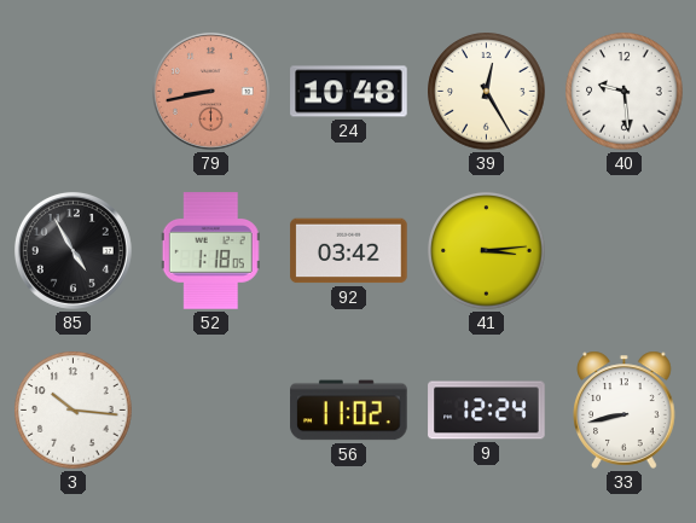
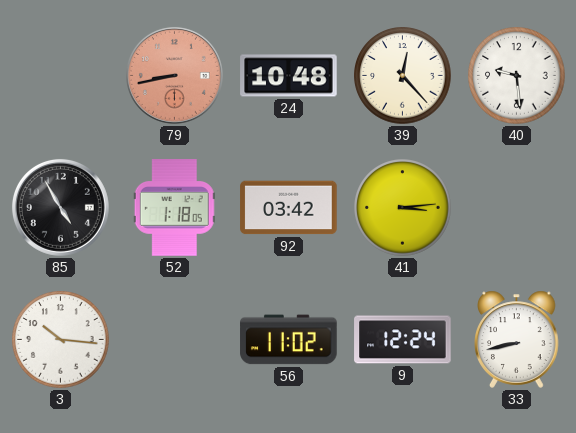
39: 12:25 -> 12:23
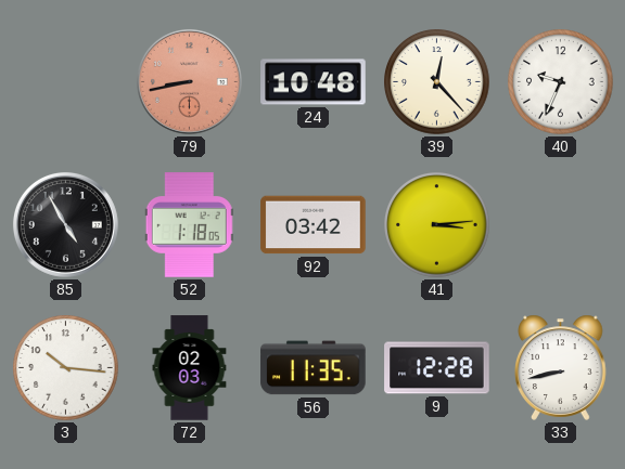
40: 9:29 -> 9:34
72: none -> 02:03
56: 11:02 -> 11:35
9: 12:24 -> 12:28
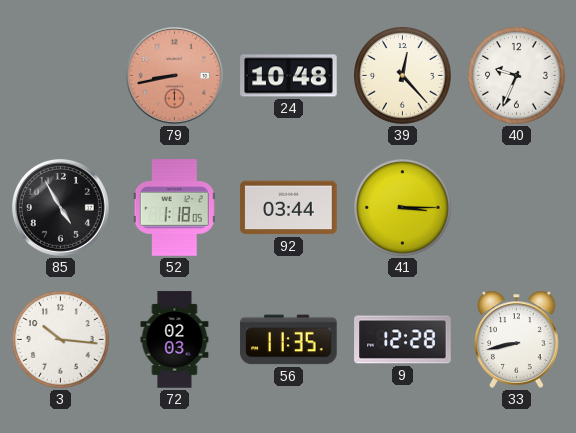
92: 03:42 -> 03:44
41: 3:14 -> 3:15
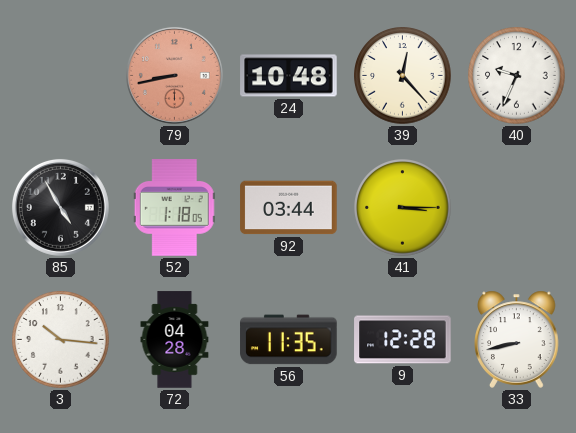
72: 02:03 -> 04:28
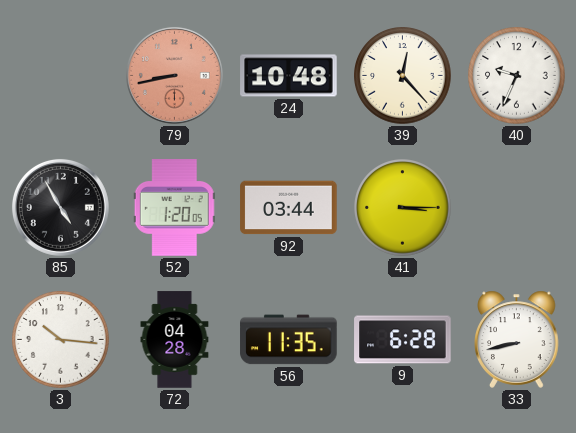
52: 1:18 -> 1:20
9: 12:28 -> 6:28
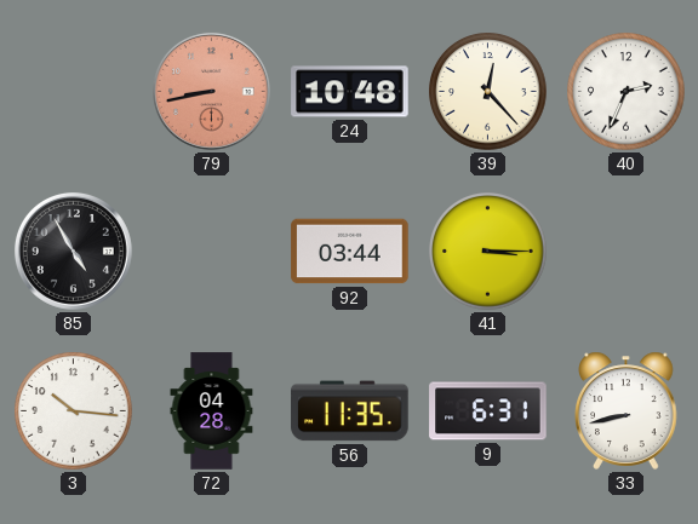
40: 9:34 -> 2:34
52: 1:20 -> none
9: 6:28 -> 6:31
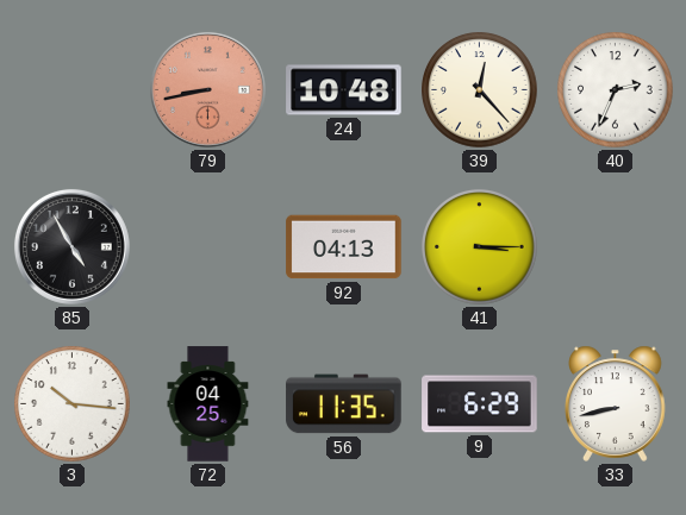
92: 03:44 -> 04:13
72: 04:28 -> 04:25
9: 6:31 -> 6:29
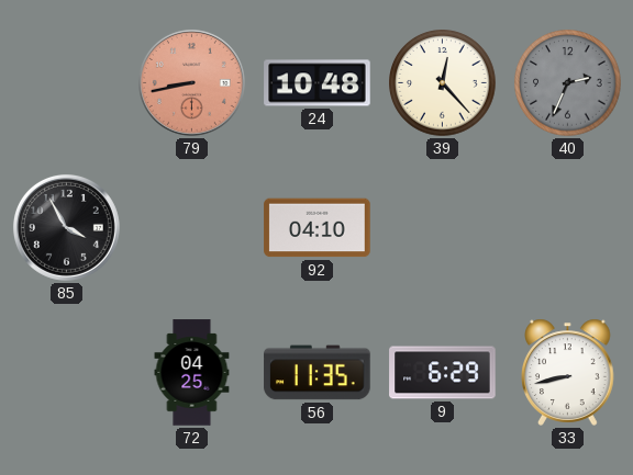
40 dial: white -> grey
85: 4:55 -> 3:55
92: 04:13 -> 04:10
41: 3:15 -> none
3: 10:16 -> none
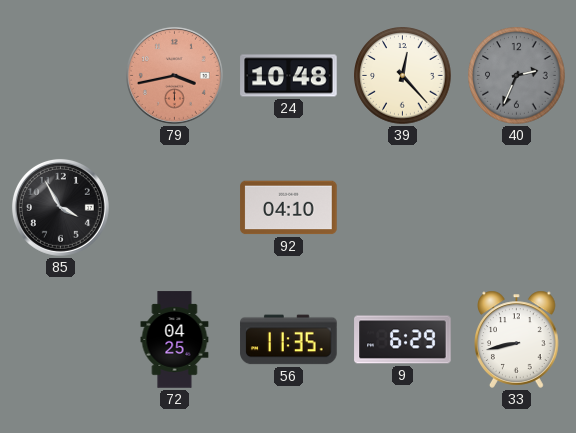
79: 8:43 -> 3:43
